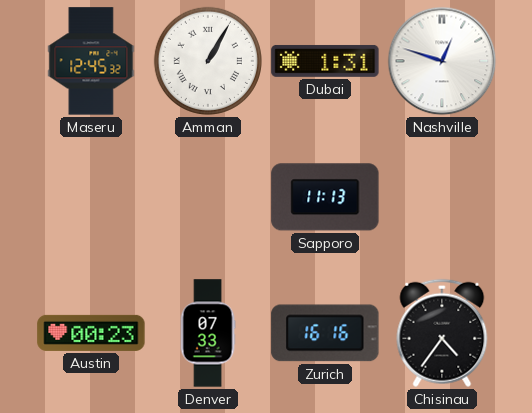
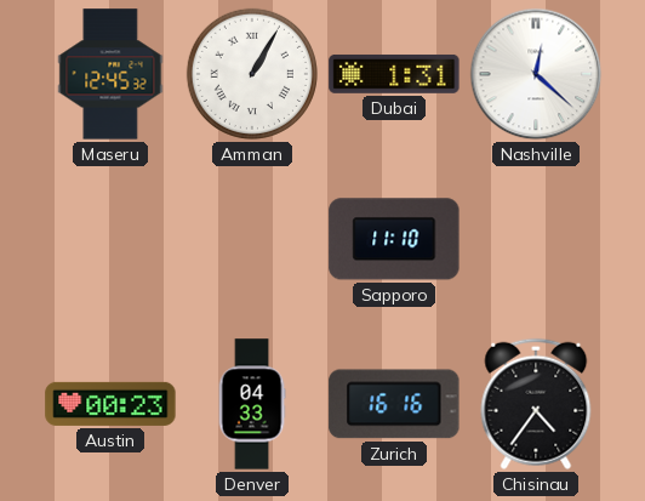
Nashville: 12:48 -> 12:22
Sapporo: 11:13 -> 11:10
Denver: 07:33 -> 04:33
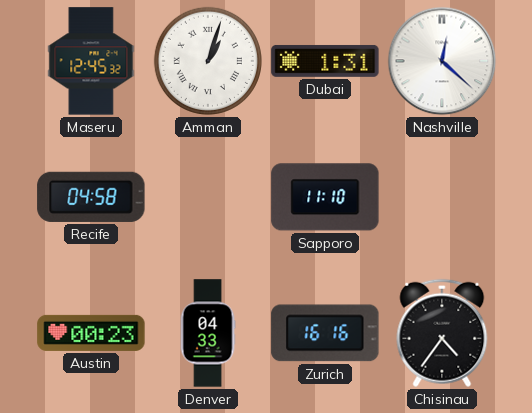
Amman: 1:05 -> 1:03
Recife: none -> 04:58
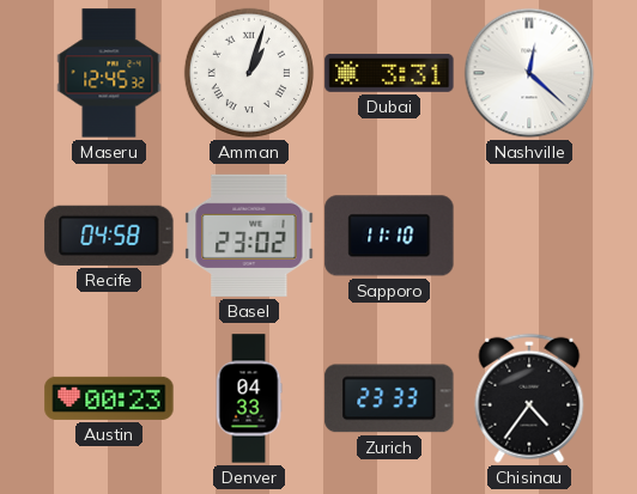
Dubai: 1:31 -> 3:31
Basel: none -> 23:02
Zurich: 16:16 -> 23:33
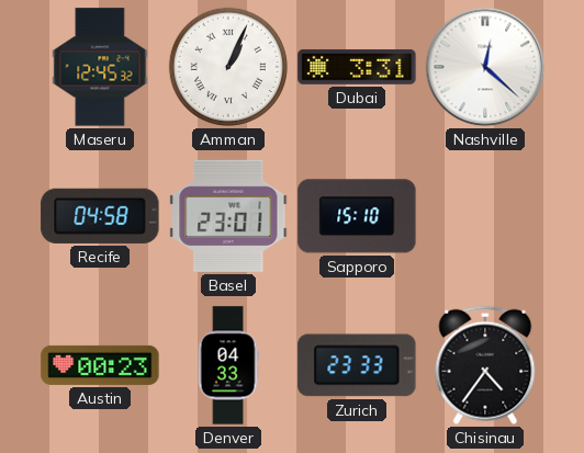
Amman: 1:03 -> 1:04
Basel: 23:02 -> 23:01
Sapporo: 11:10 -> 15:10
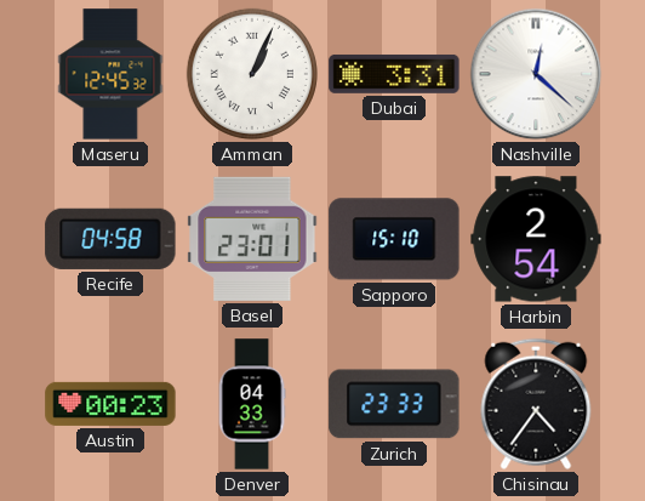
Harbin: none -> 2:54
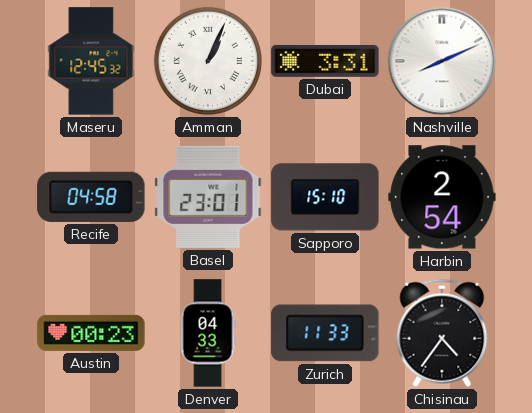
Nashville: 12:22 -> 8:11
Zurich: 23:33 -> 11:33
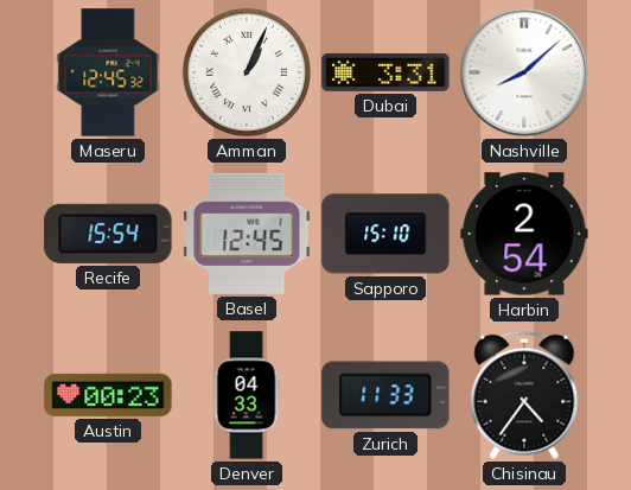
Nashville: 8:11 -> 8:08
Recife: 04:58 -> 15:54
Basel: 23:01 -> 12:45
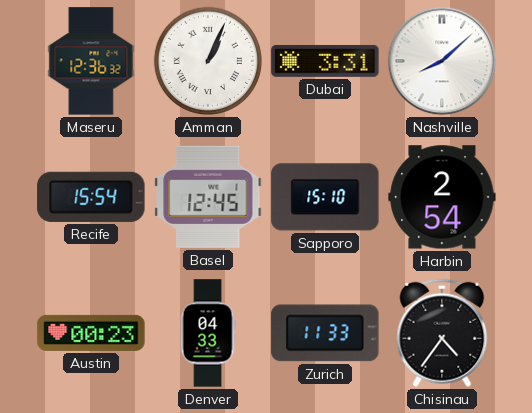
Maseru: 12:45 -> 12:36
